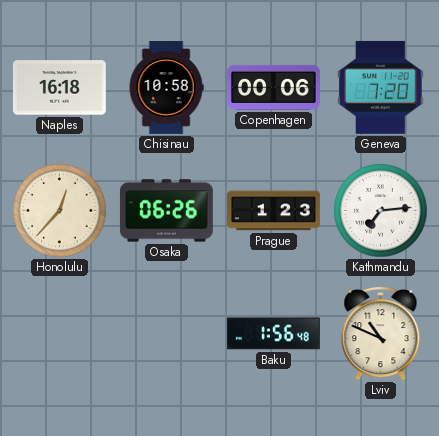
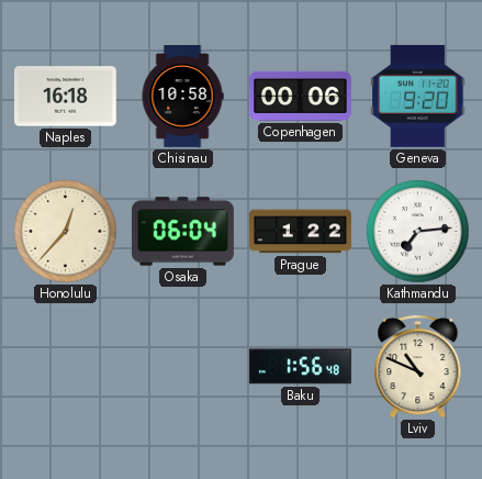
Geneva: 7:20 -> 9:20
Osaka: 06:26 -> 06:04
Prague: 1:23 -> 1:22
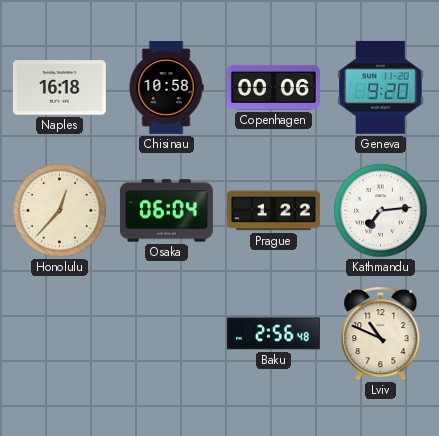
Baku: 1:56 -> 2:56
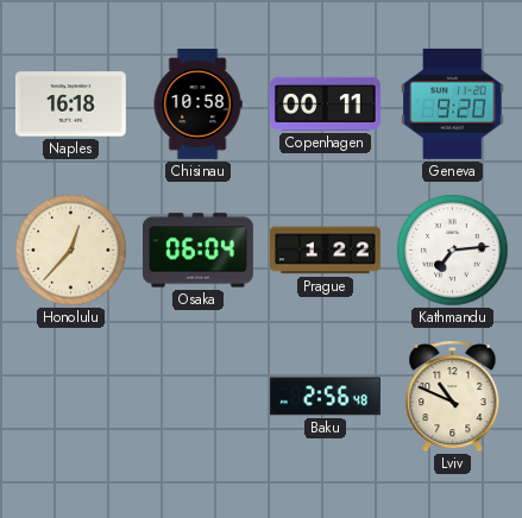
Copenhagen: 00:06 -> 00:11
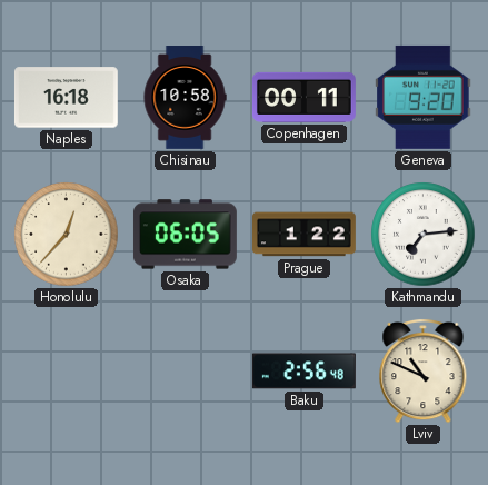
Osaka: 06:04 -> 06:05
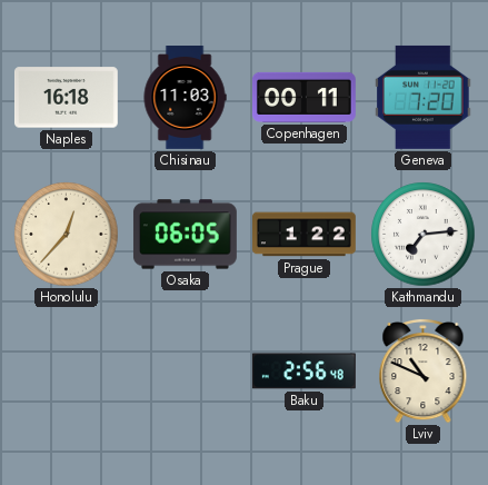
Chisinau: 10:58 -> 11:03
Geneva: 9:20 -> 7:20
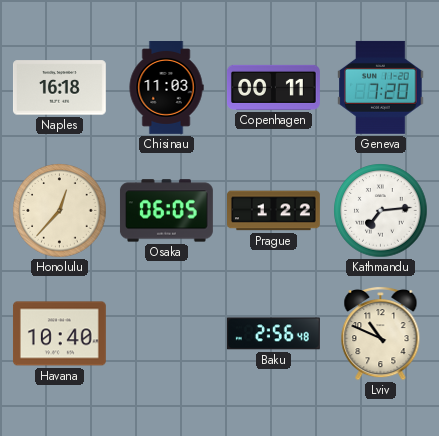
Havana: none -> 10:40
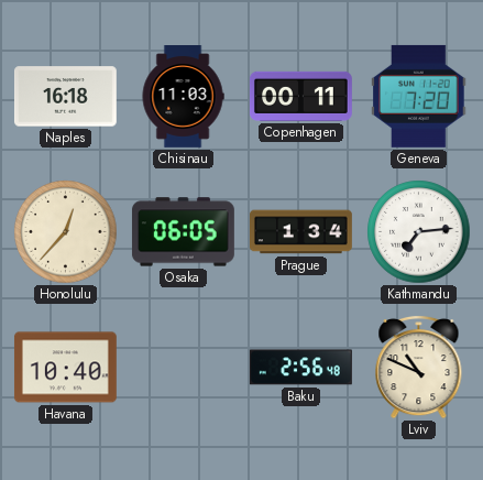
Prague: 1:22 -> 1:34
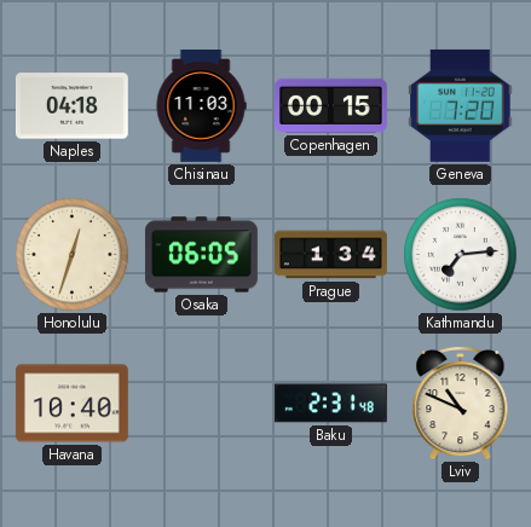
Naples: 16:18 -> 04:18
Copenhagen: 00:11 -> 00:15
Honolulu: 12:37 -> 12:33
Baku: 2:56 -> 2:31
